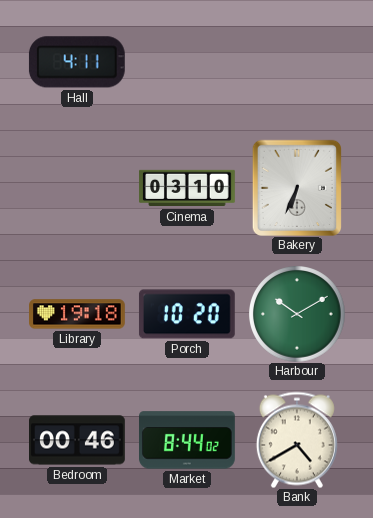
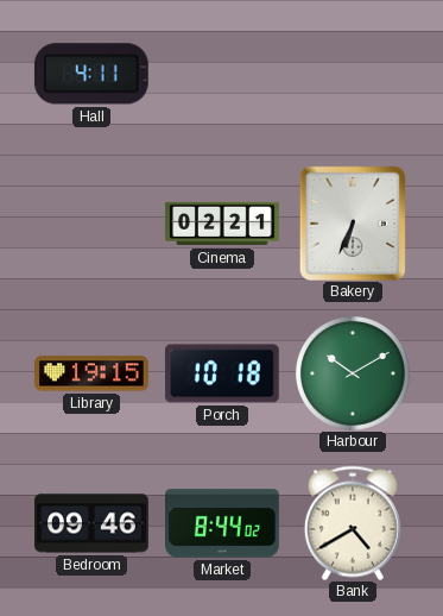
Cinema: 03:10 -> 02:21
Library: 19:18 -> 19:15
Porch: 10:20 -> 10:18
Bedroom: 00:46 -> 09:46
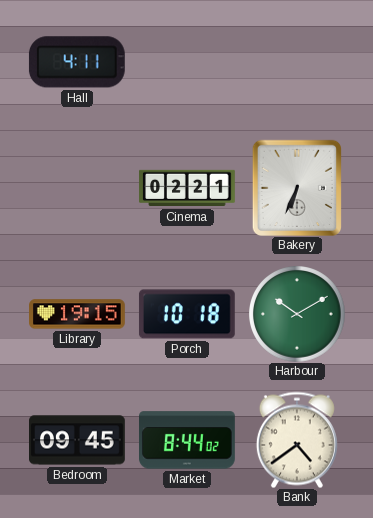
Bedroom: 09:46 -> 09:45
Bank: 4:40 -> 4:39
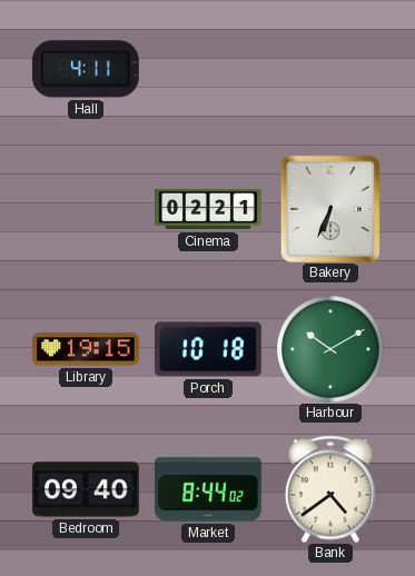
Bedroom: 09:45 -> 09:40
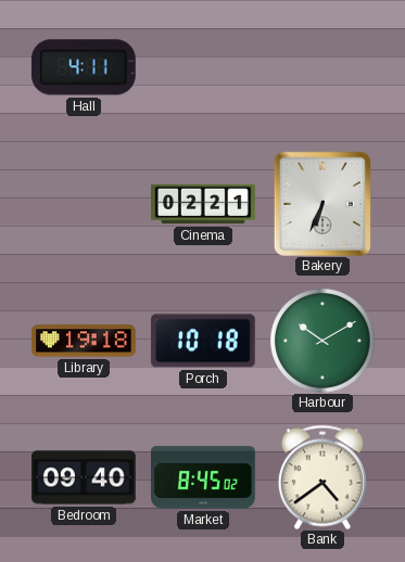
Library: 19:15 -> 19:18
Market: 8:44 -> 8:45
